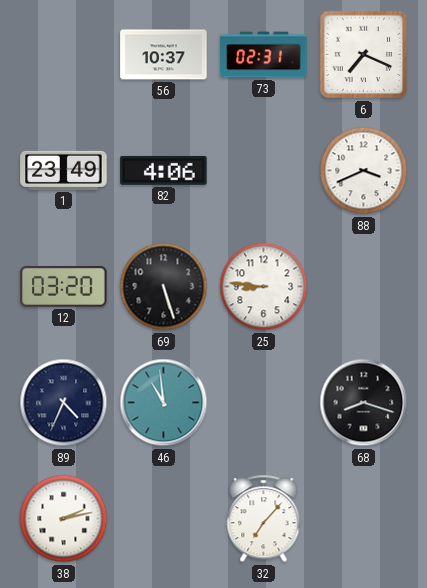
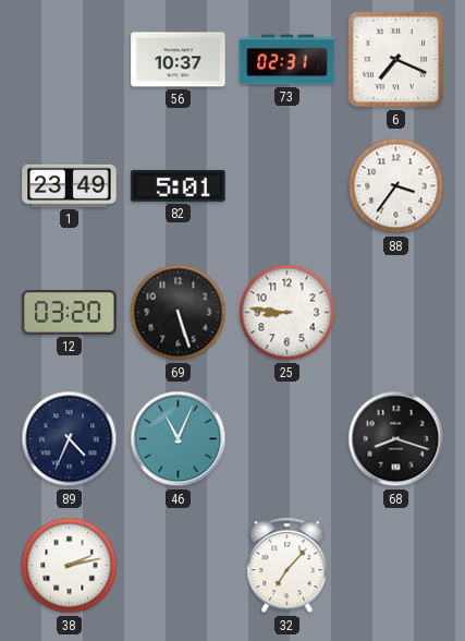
82: 4:06 -> 5:01
88: 3:41 -> 3:36
46: 10:59 -> 11:04
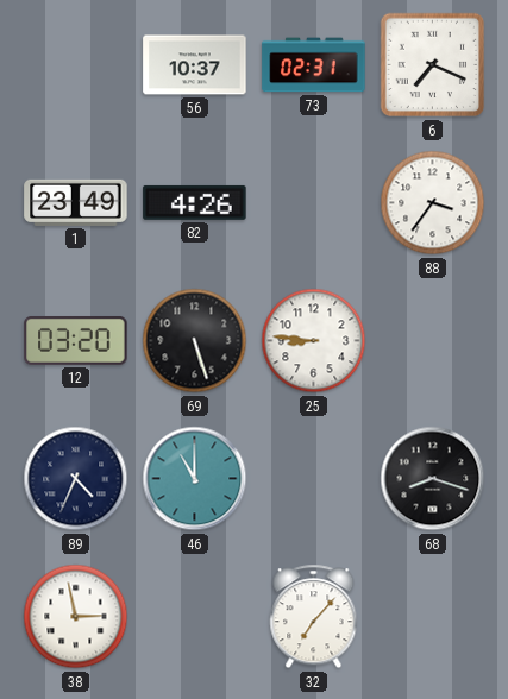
82: 5:01 -> 4:26
46: 11:04 -> 11:00
38: 2:13 -> 2:58
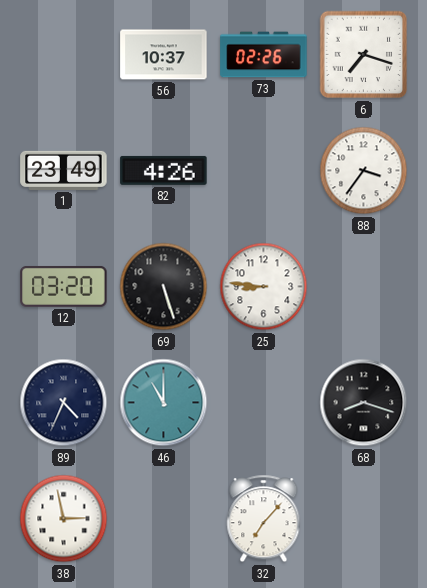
73: 02:31 -> 02:26
6: 7:19 -> 7:18
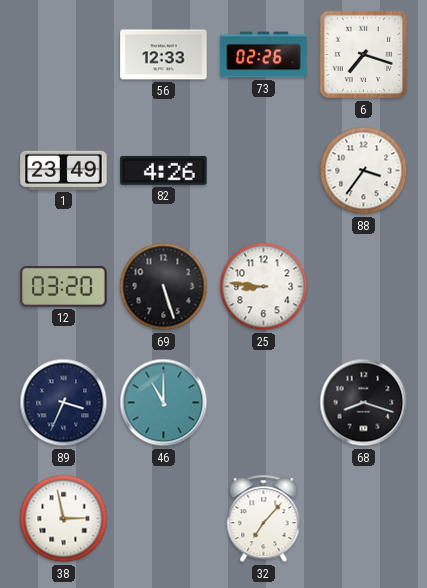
56: 10:37 -> 12:33
89: 4:34 -> 3:34
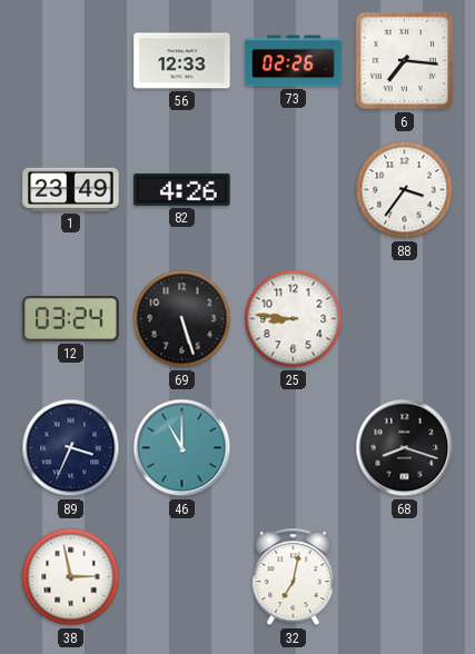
6: 7:18 -> 7:16
12: 03:20 -> 03:24
32: 7:07 -> 7:02
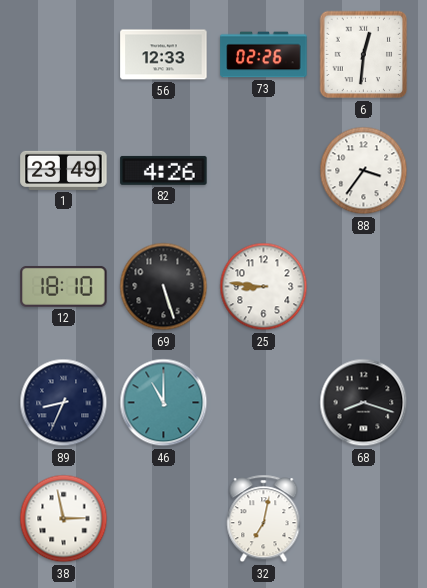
6: 7:16 -> 12:31
12: 03:24 -> 18:10
89: 3:34 -> 8:34
